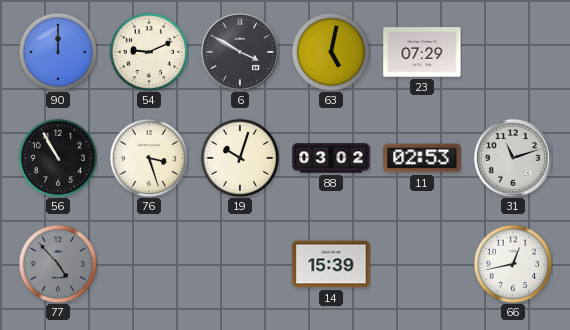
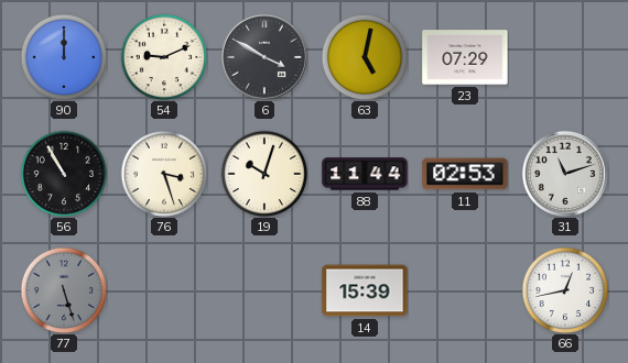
88: 03:02 -> 11:44
77: 4:53 -> 5:27
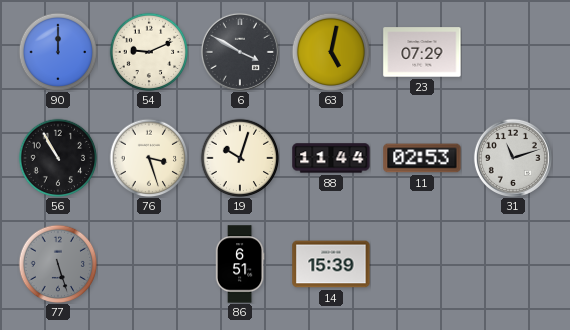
86: none -> 6:51
66: 12:43 -> none
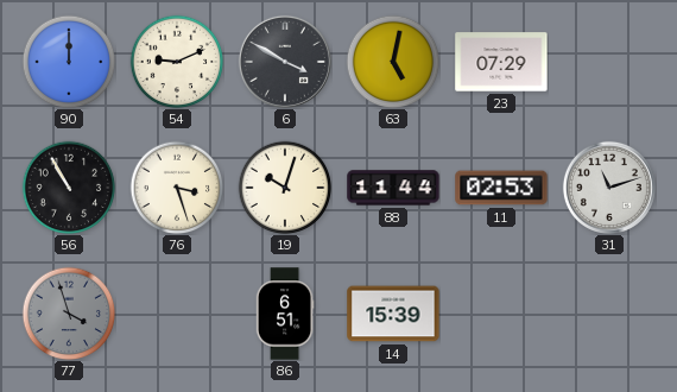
77: 5:27 -> 3:57
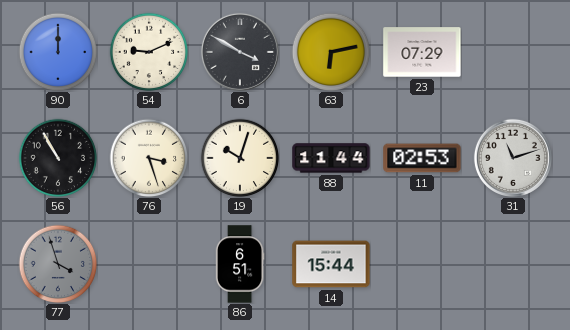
63: 5:02 -> 6:13
14: 15:39 -> 15:44
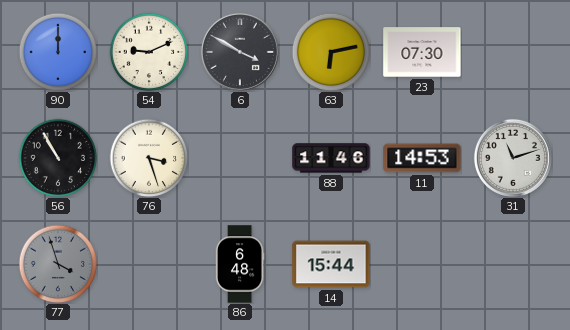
23: 07:29 -> 07:30
19: 10:03 -> none
88: 11:44 -> 11:46
11: 02:53 -> 14:53
86: 6:51 -> 6:48
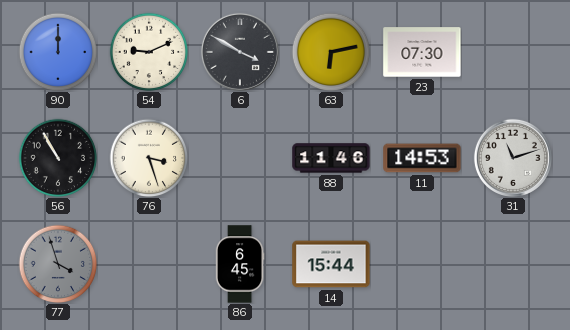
86: 6:48 -> 6:45
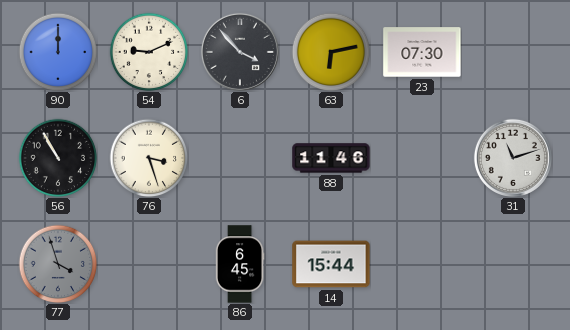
6: 3:50 -> 3:53
11: 14:53 -> none
